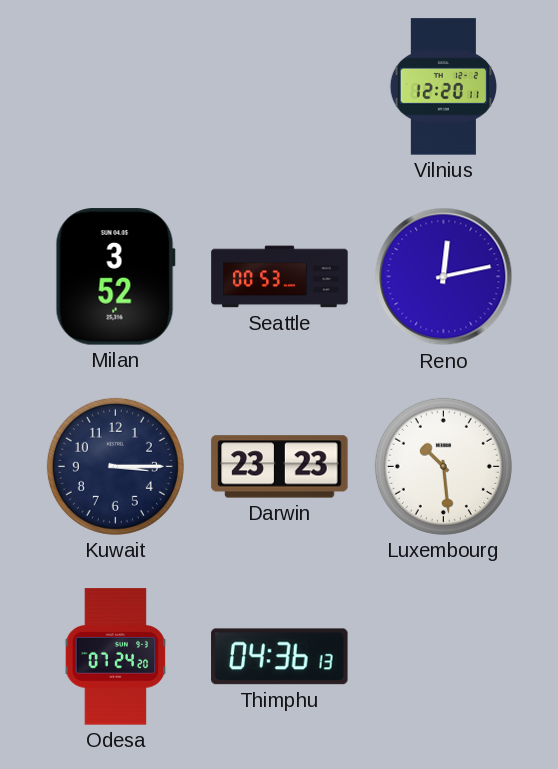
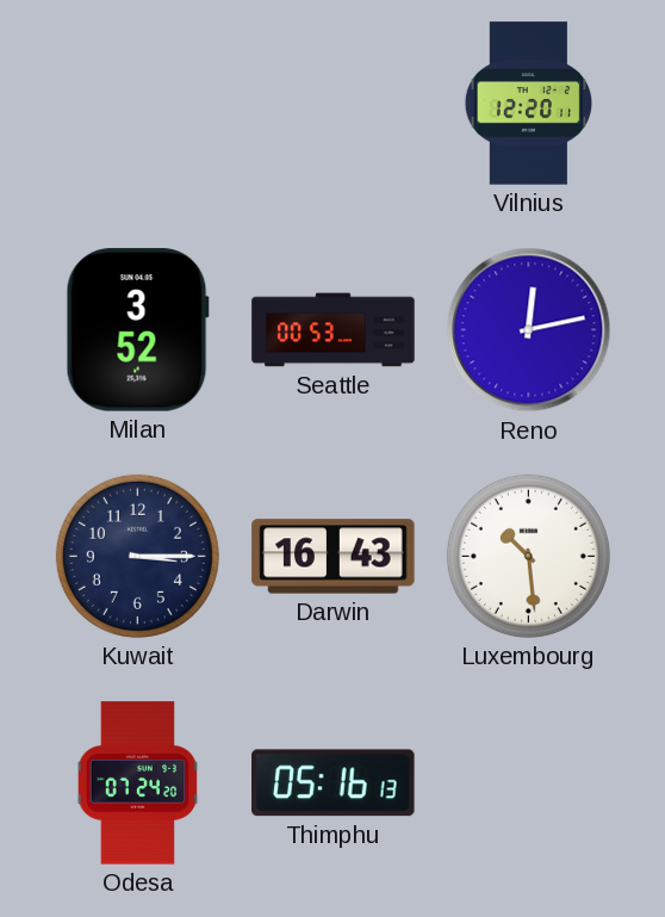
Darwin: 23:23 -> 16:43
Thimphu: 04:36 -> 05:16
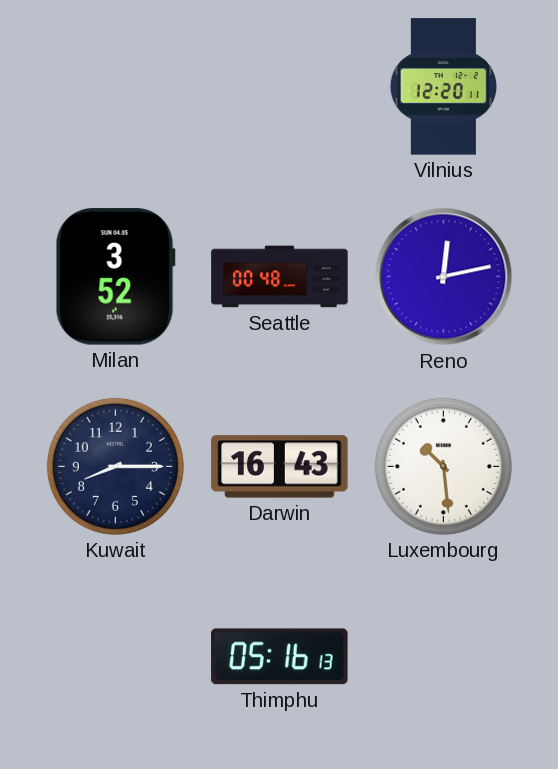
Seattle: 00:53 -> 00:48
Kuwait: 3:15 -> 8:15
Odesa: 07:24 -> none
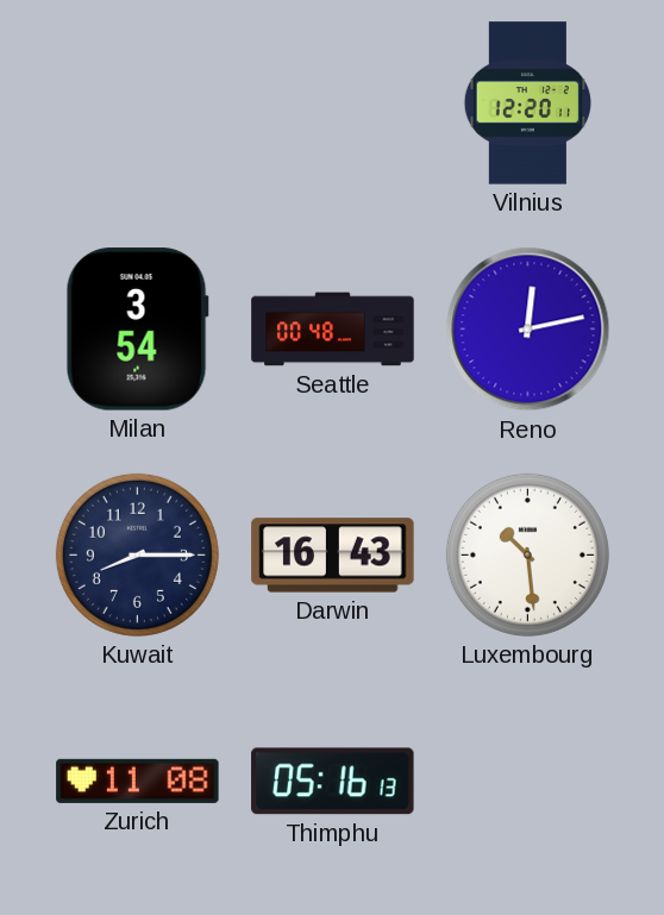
Milan: 3:52 -> 3:54
Zurich: none -> 11:08
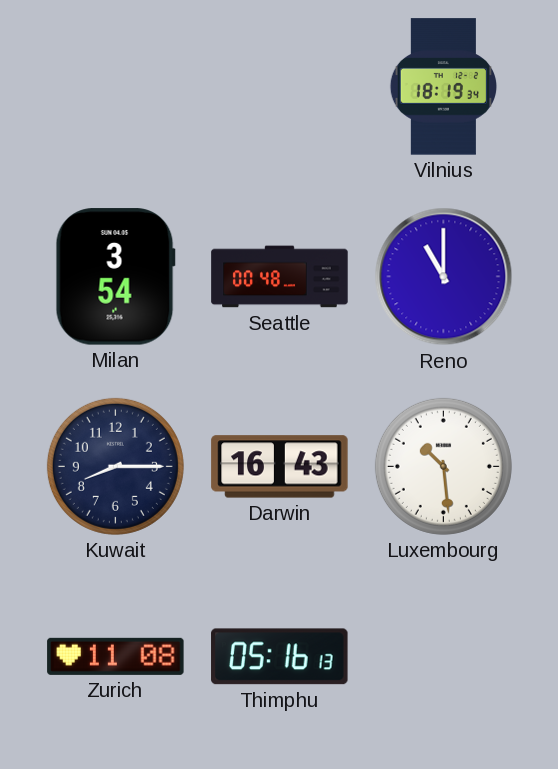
Vilnius: 12:20 -> 18:19
Reno: 12:13 -> 11:00
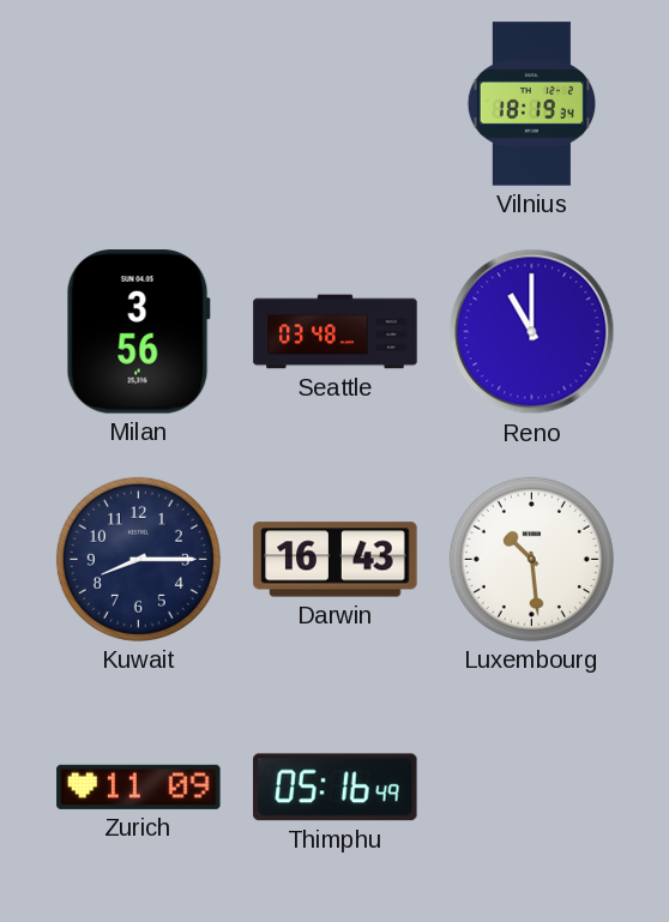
Milan: 3:54 -> 3:56
Seattle: 00:48 -> 03:48
Zurich: 11:08 -> 11:09
Thimphu: 05:16:13 -> 05:16:49
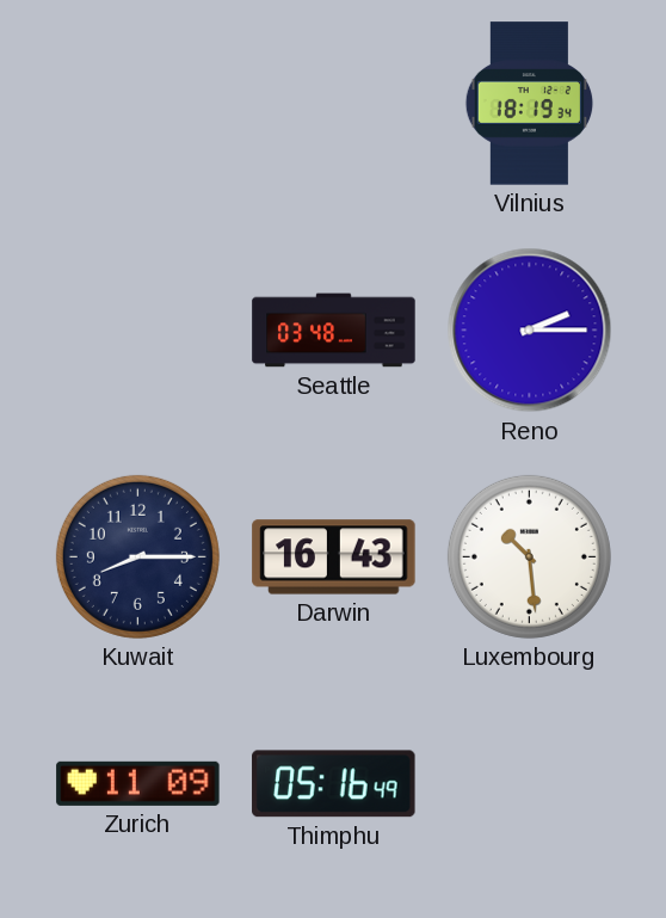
Milan: 3:56 -> none
Reno: 11:00 -> 2:15
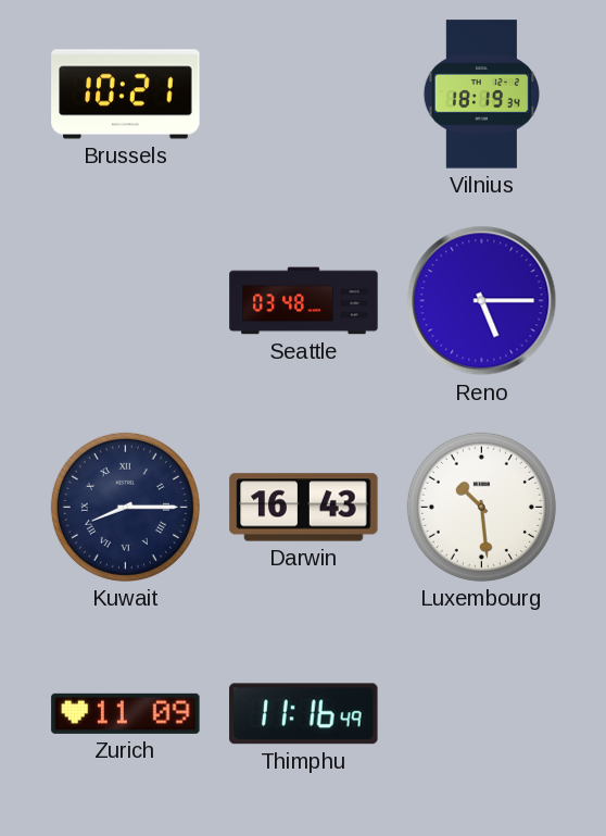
Brussels: none -> 10:21
Reno: 2:15 -> 5:15
Kuwait numerals: Arabic -> Roman
Thimphu: 05:16 -> 11:16
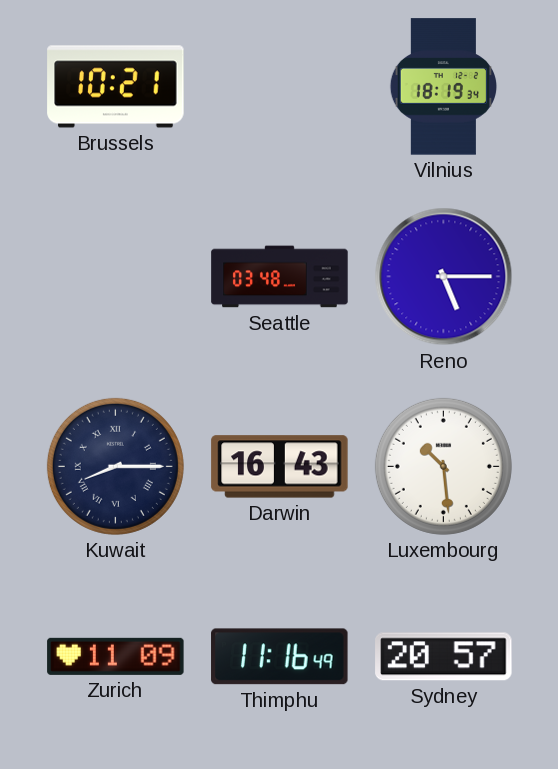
Sydney: none -> 20:57
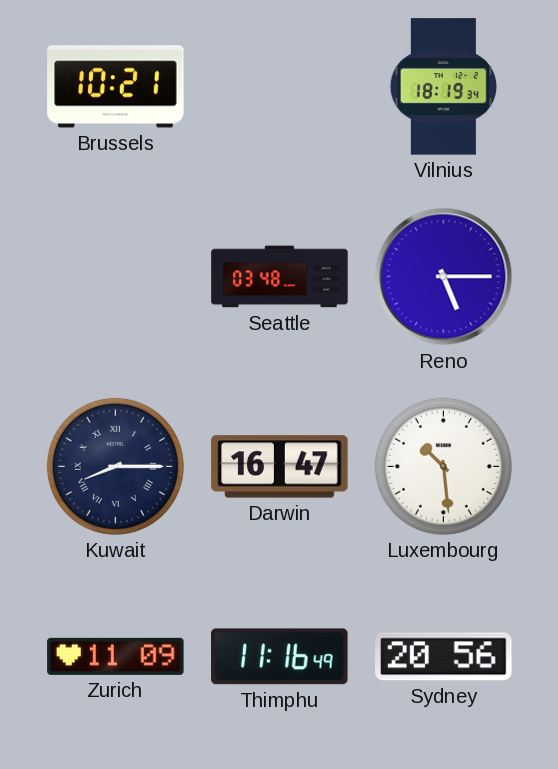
Darwin: 16:43 -> 16:47
Sydney: 20:57 -> 20:56
